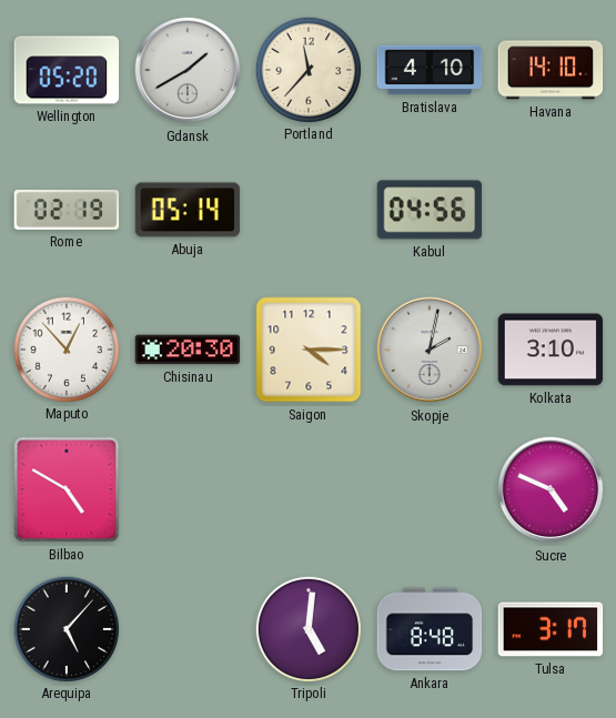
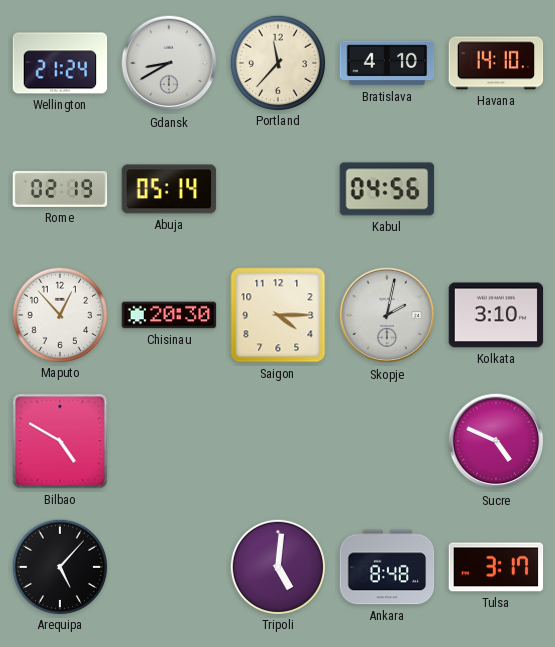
Wellington: 05:20 -> 21:24
Gdansk: 1:40 -> 8:40
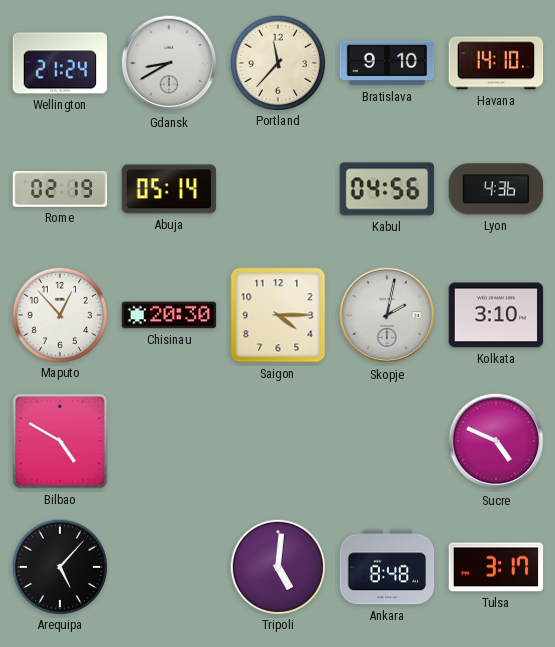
Bratislava: 4:10 -> 9:10
Lyon: none -> 4:36
